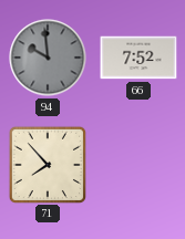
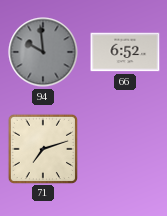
66: 7:52 -> 6:52
71: 7:53 -> 7:12
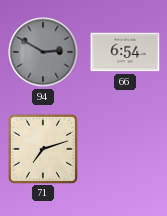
94: 9:59 -> 2:50
66: 6:52 -> 6:54
